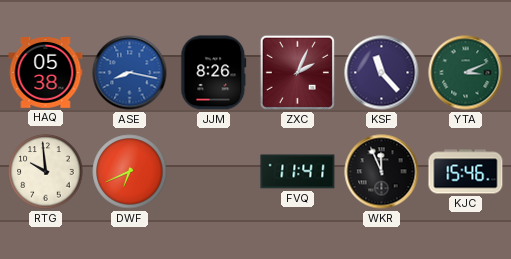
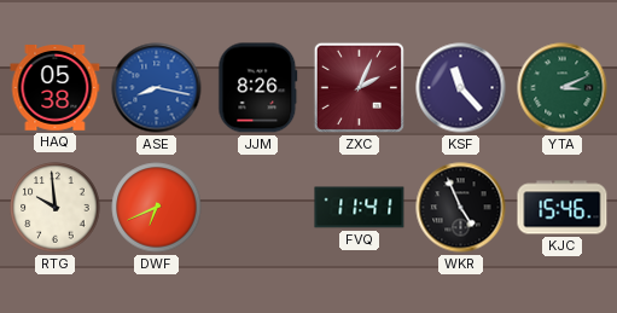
WKR: 11:56 -> 4:56
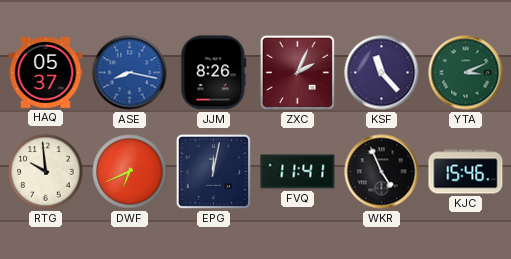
HAQ: 05:38 -> 05:37
EPG: none -> 12:02
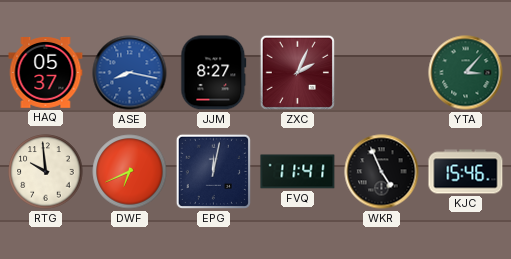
JJM: 8:26 -> 8:27
KSF: 11:23 -> none
YTA: 3:11 -> 3:07
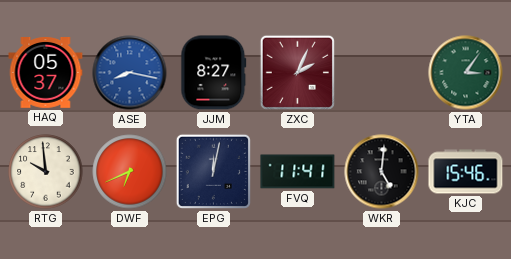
YTA: 3:07 -> 3:06
WKR: 4:56 -> 5:01
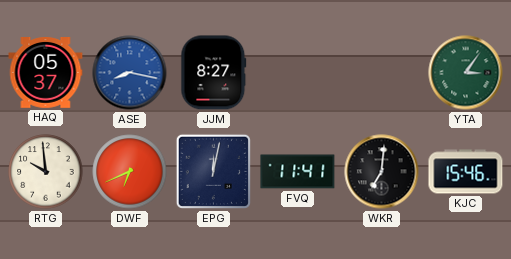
ZXC: 2:04 -> none
WKR: 5:01 -> 7:01
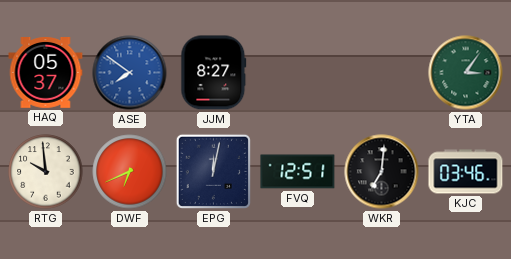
ASE: 8:17 -> 7:51
FVQ: 11:41 -> 12:51
KJC: 15:46 -> 03:46
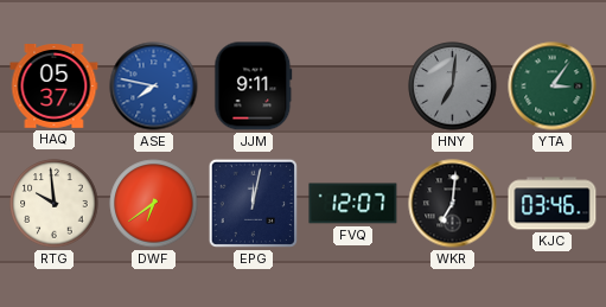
ASE: 7:51 -> 7:47
JJM: 8:27 -> 9:11
HNY: none -> 7:01
DWF: 6:41 -> 6:39
FVQ: 12:51 -> 12:07
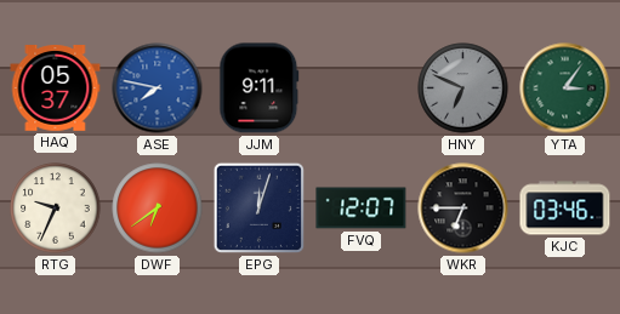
HNY: 7:01 -> 6:49
RTG: 9:59 -> 9:34
EPG: 12:02 -> 12:03
WKR: 7:01 -> 6:45
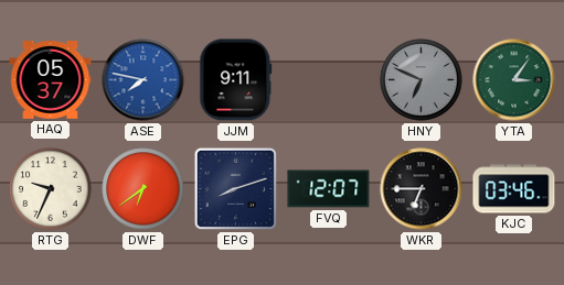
EPG: 12:03 -> 8:12
